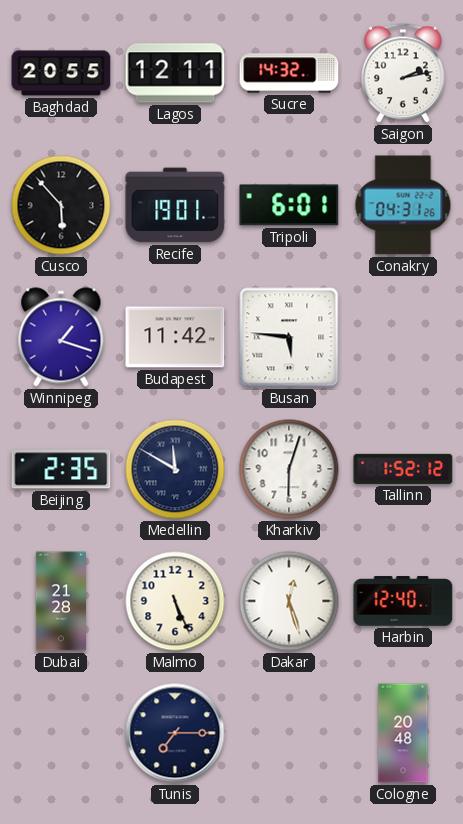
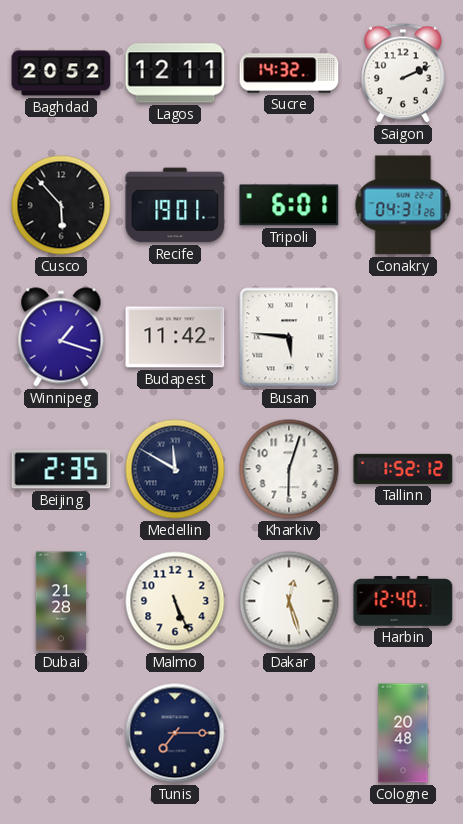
Baghdad: 20:55 -> 20:52
Saigon: 2:13 -> 2:11
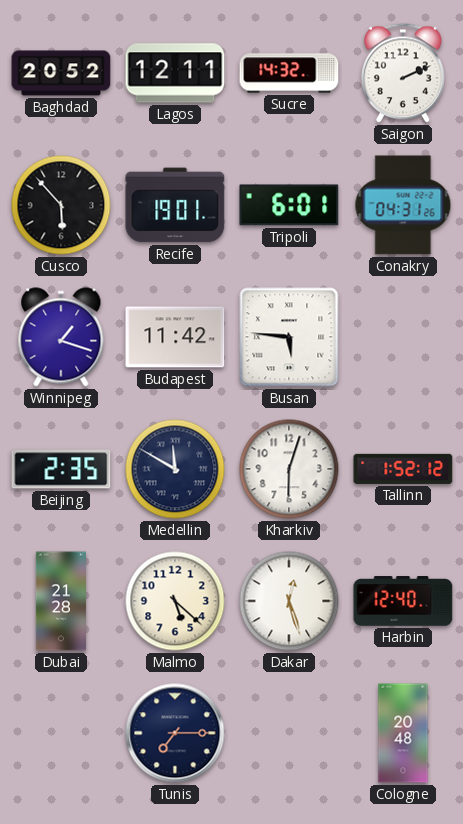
Malmo: 5:26 -> 5:22
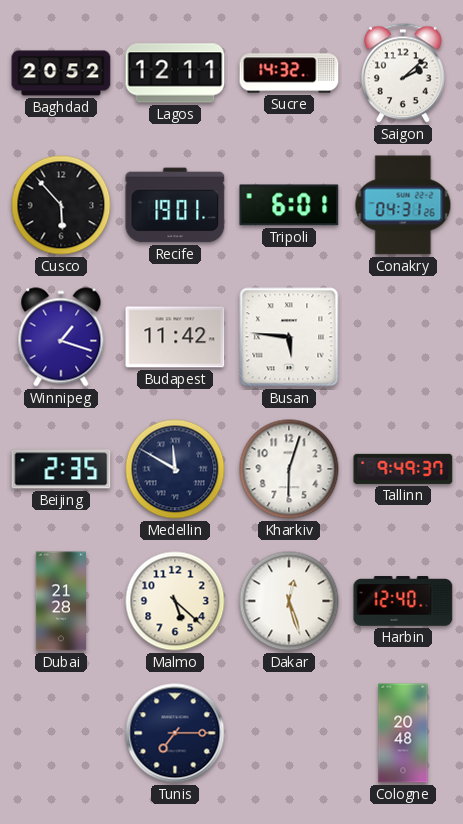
Saigon: 2:11 -> 2:08
Tallinn: 1:52 -> 9:49
